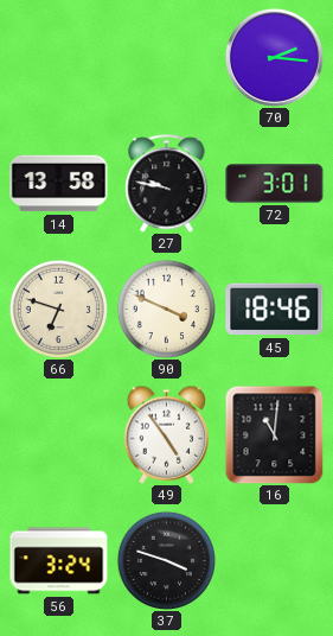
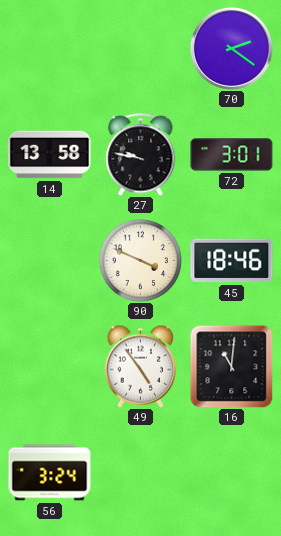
70: 2:16 -> 2:21
66: 6:48 -> none
37: 3:48 -> none
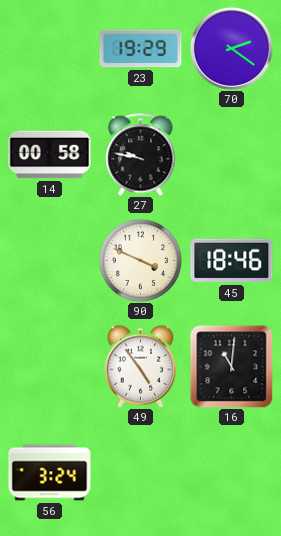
23: none -> 19:29
14: 13:58 -> 00:58
72: 3:01 -> none
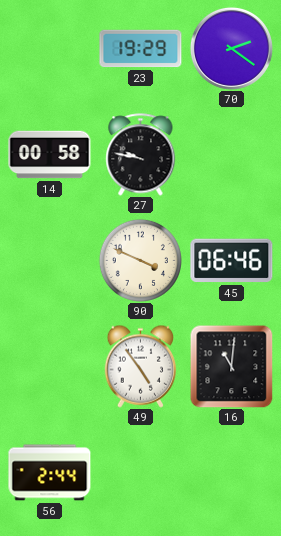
45: 18:46 -> 06:46
56: 3:24 -> 2:44
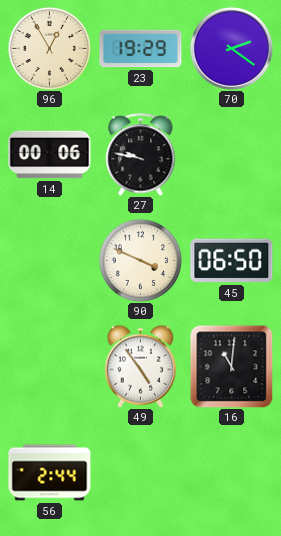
96: none -> 12:55
14: 00:58 -> 00:06
45: 06:46 -> 06:50
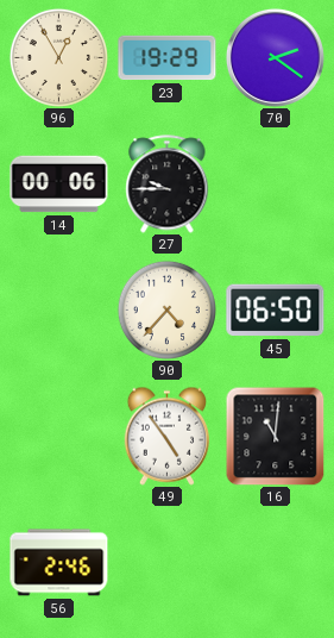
27: 9:47 -> 9:45
90: 3:49 -> 4:37
56: 2:44 -> 2:46
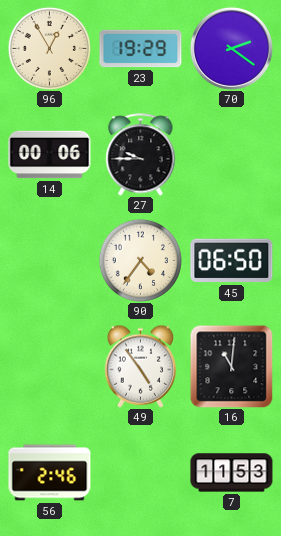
90: 4:37 -> 4:36
7: none -> 11:53
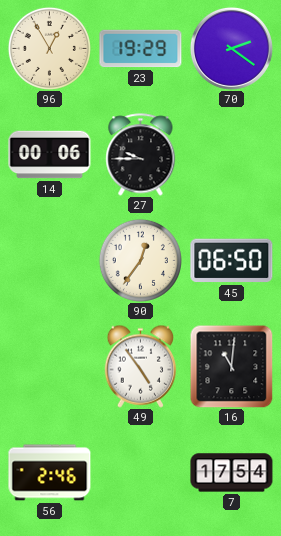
90: 4:36 -> 12:36
7: 11:53 -> 17:54
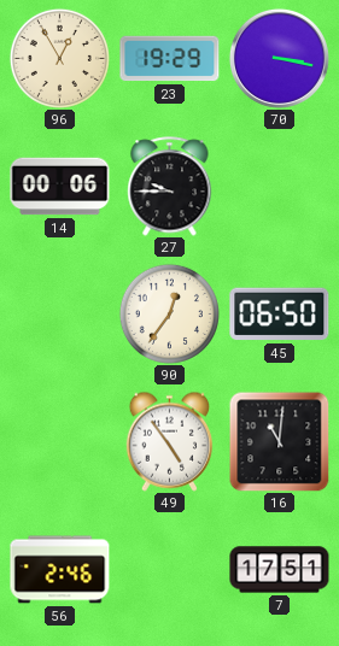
70: 2:21 -> 3:17
7: 17:54 -> 17:51
